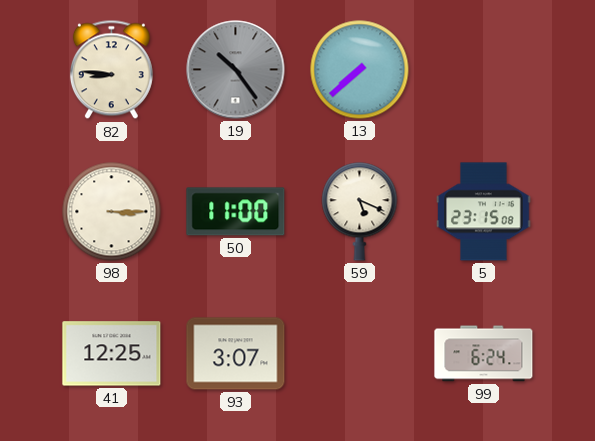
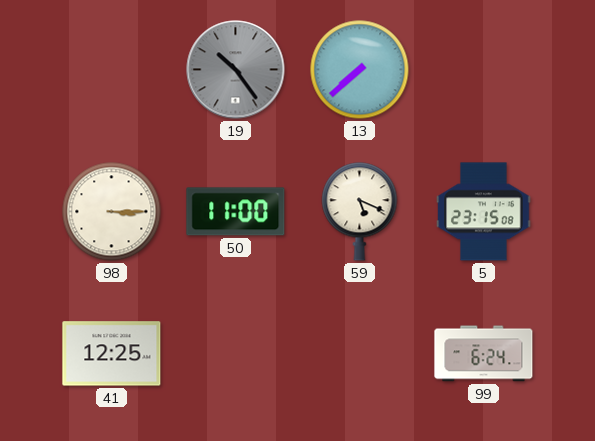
82: 8:46 -> none
93: 3:07 -> none
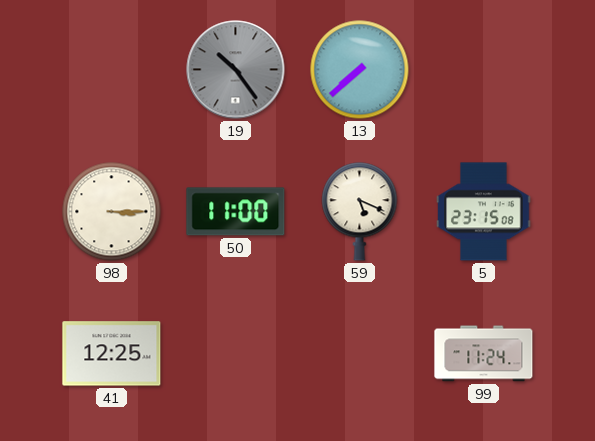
99: 6:24 -> 11:24
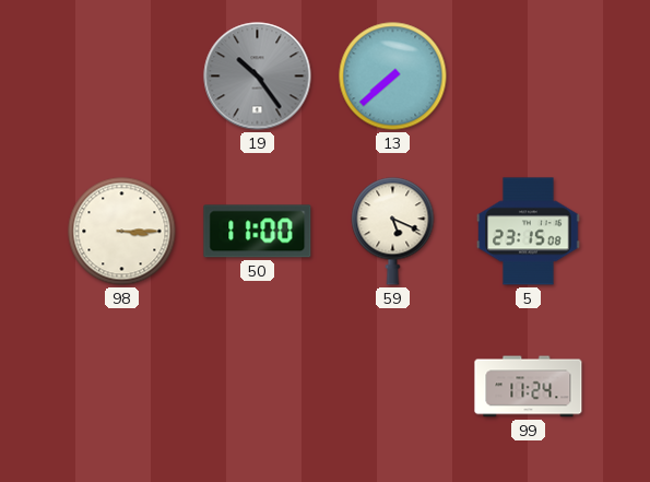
41: 12:25 -> none
